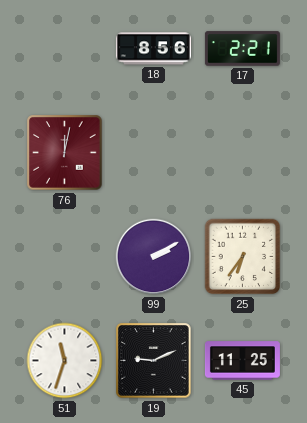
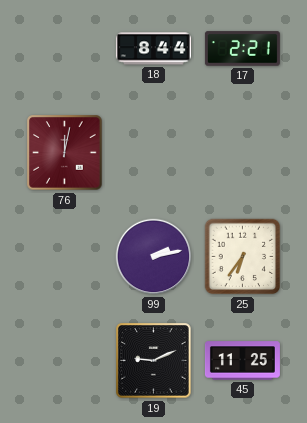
18: 8:56 -> 8:44
99: 2:10 -> 2:13
51: 11:33 -> none
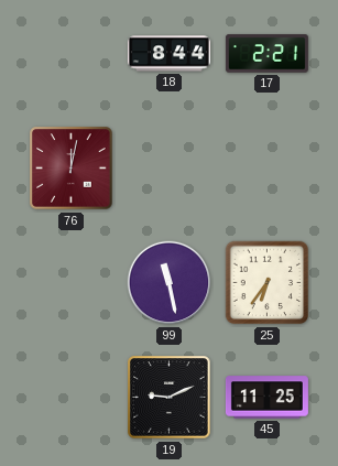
99: 2:13 -> 11:28
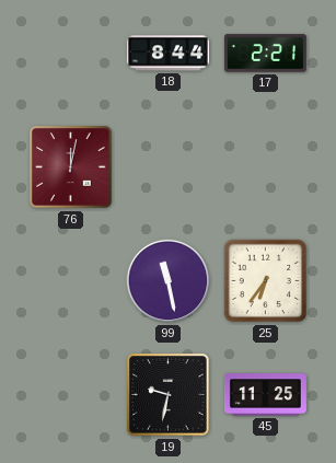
19: 9:11 -> 9:32
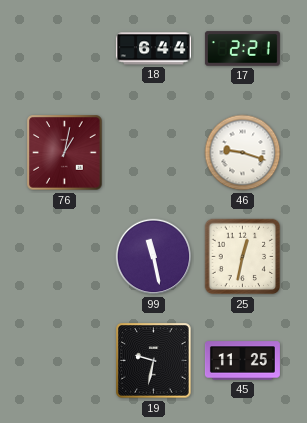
18: 8:44 -> 6:44
76: 12:02 -> 1:02
46: none -> 9:18
25: 6:36 -> 12:32
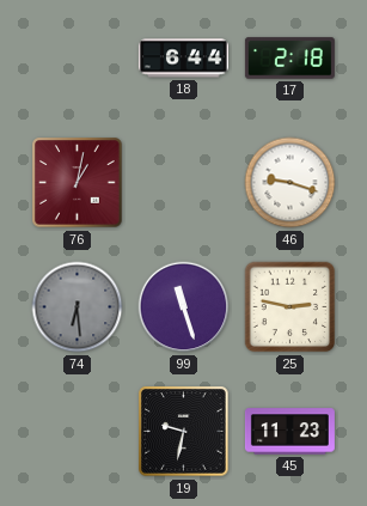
17: 2:21 -> 2:18
74: none -> 6:29
99: 11:28 -> 11:27
25: 12:32 -> 2:47
45: 11:25 -> 11:23
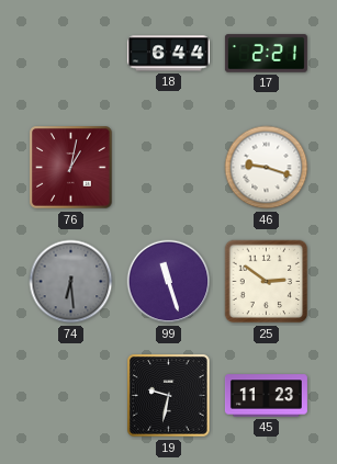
17: 2:18 -> 2:21
25: 2:47 -> 2:51
